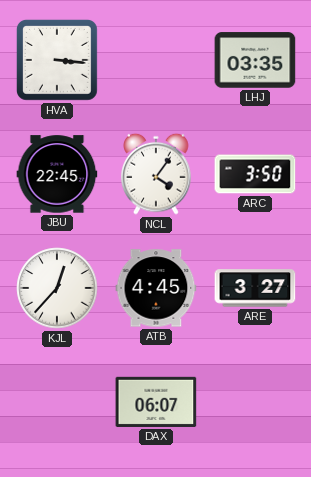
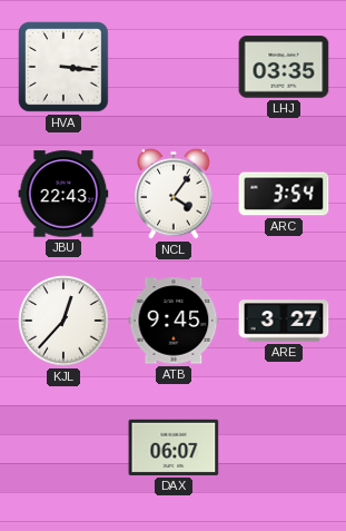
JBU: 22:45 -> 22:43
ARC: 3:50 -> 3:54
ATB: 4:45 -> 9:45
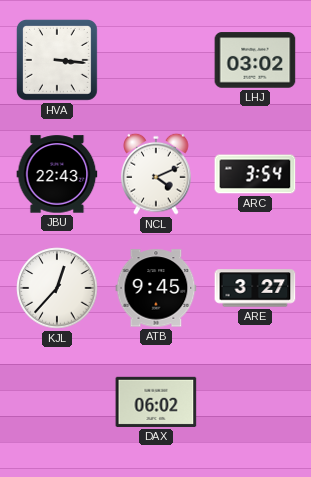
LHJ: 03:35 -> 03:02
NCL: 4:06 -> 4:11
DAX: 06:07 -> 06:02
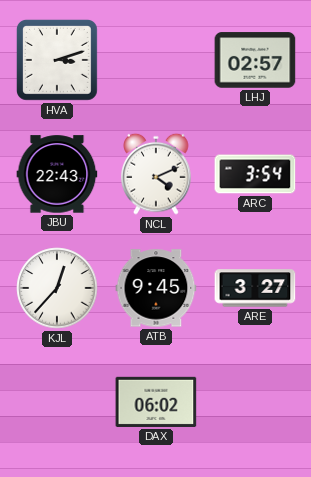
HVA: 3:16 -> 3:12
LHJ: 03:02 -> 02:57
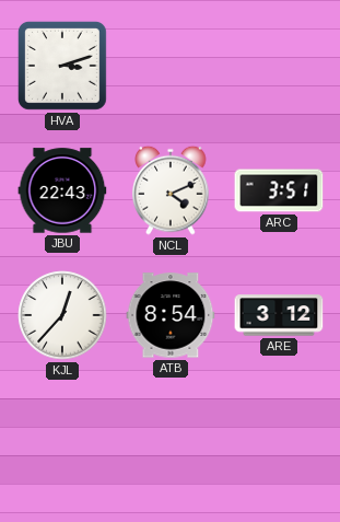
LHJ: 02:57 -> none
ARC: 3:54 -> 3:51
ATB: 9:45 -> 8:54
ARE: 3:27 -> 3:12
DAX: 06:02 -> none
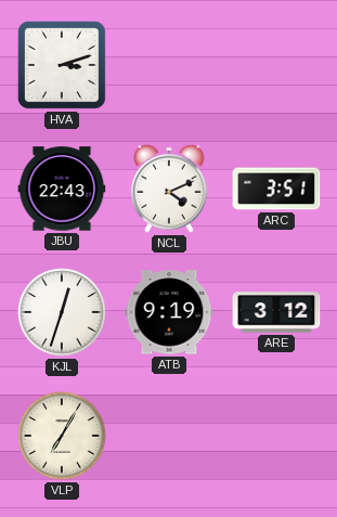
KJL: 12:37 -> 12:33
ATB: 8:54 -> 9:19
VLP: none -> 7:05
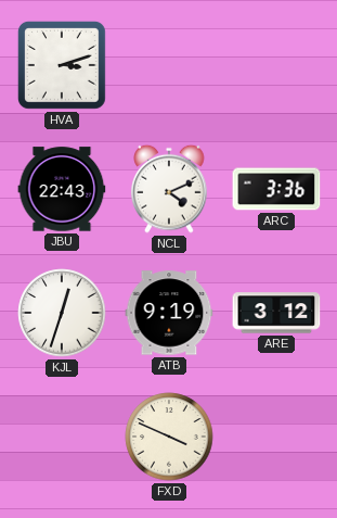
ARC: 3:51 -> 3:36
VLP: 7:05 -> none
FXD: none -> 3:49
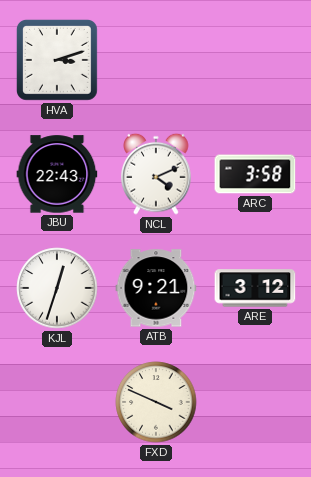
ARC: 3:36 -> 3:58
ATB: 9:19 -> 9:21
